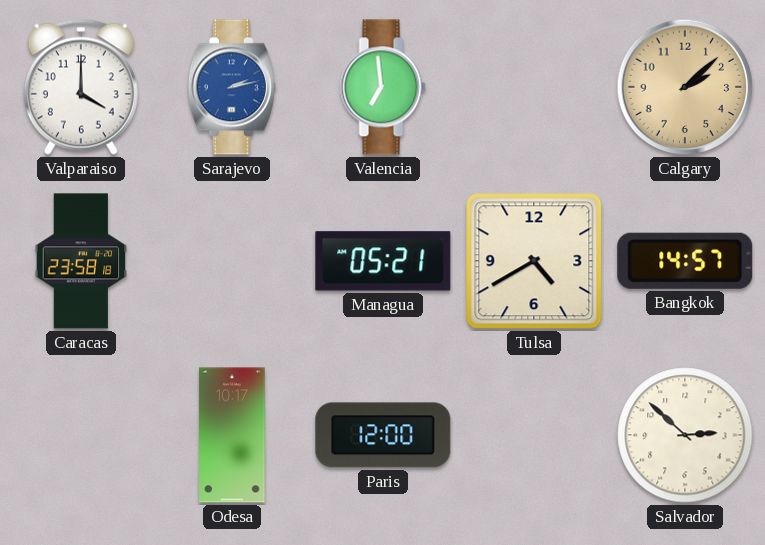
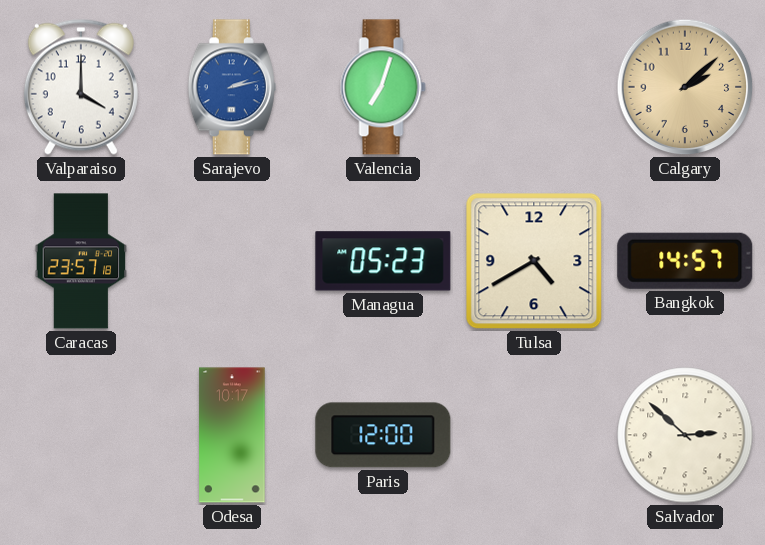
Valencia: 6:59 -> 7:03
Caracas: 23:58 -> 23:57
Managua: 05:21 -> 05:23
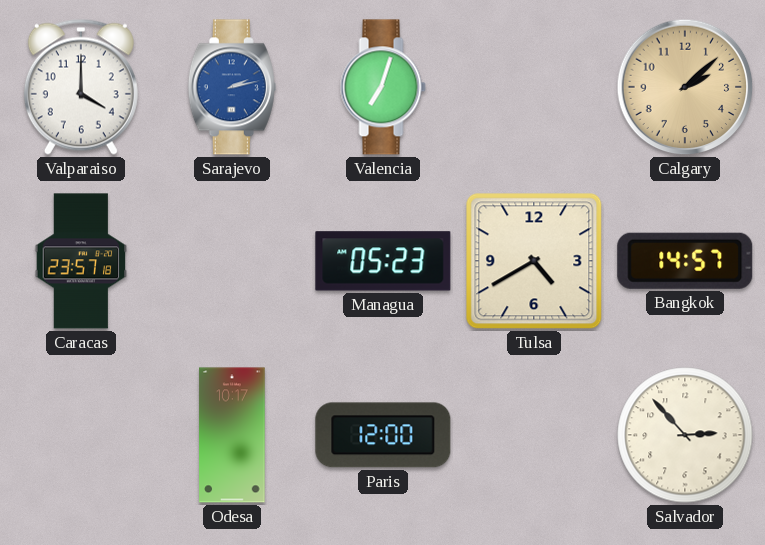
Salvador: 2:52 -> 2:53
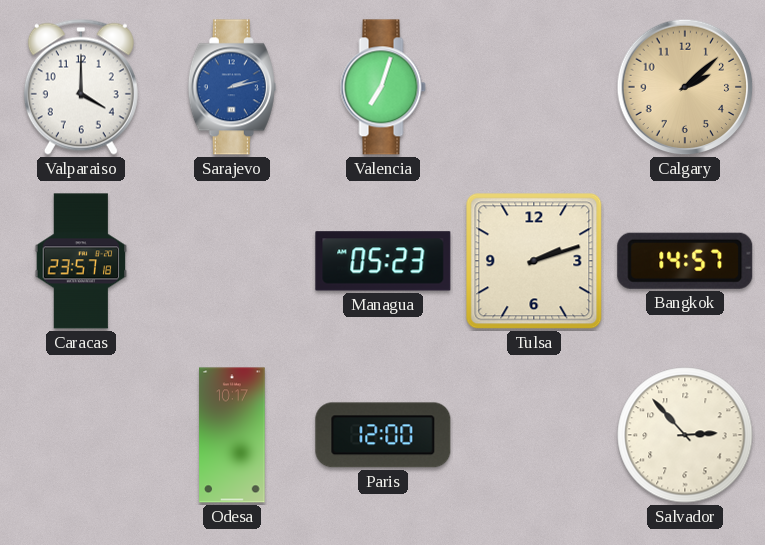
Tulsa: 4:40 -> 2:12
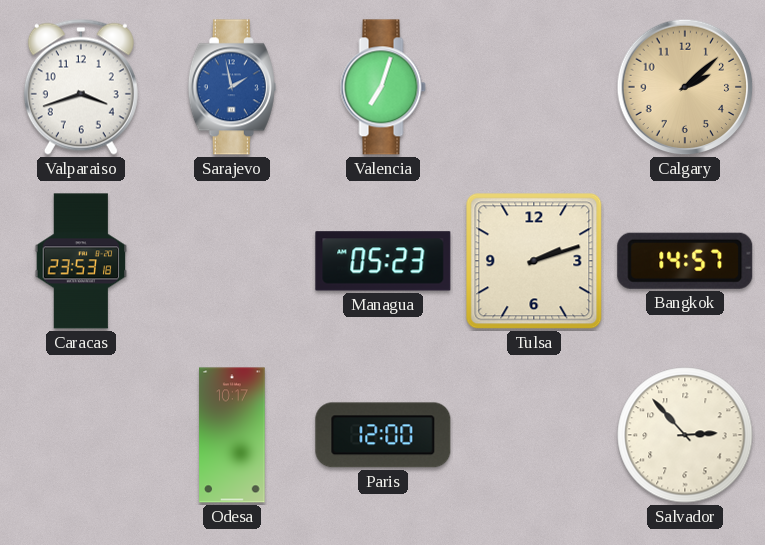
Valparaiso: 4:00 -> 3:42
Sarajevo: 2:13 -> 1:58
Caracas: 23:57 -> 23:53
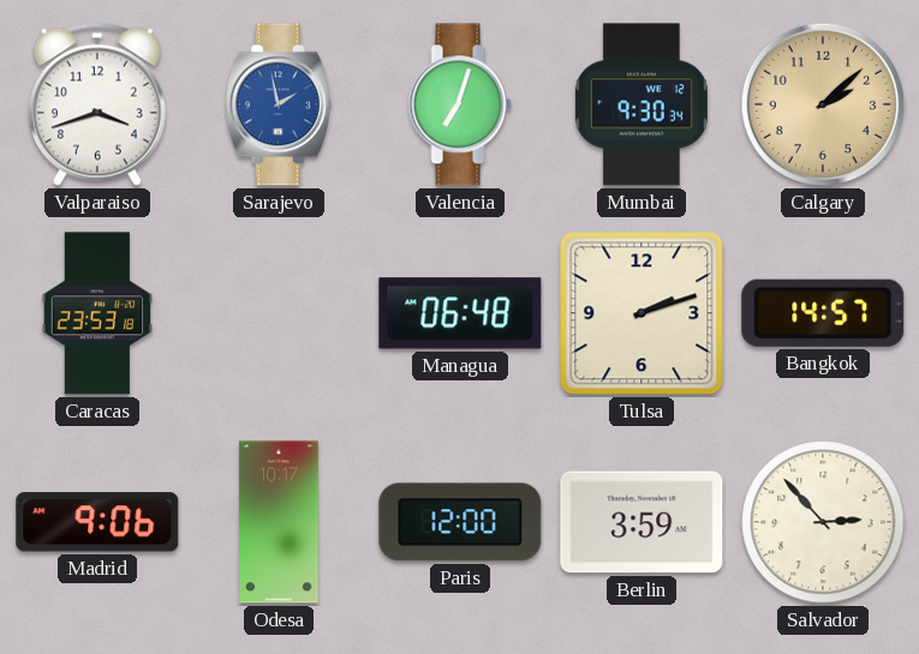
Mumbai: none -> 9:30
Managua: 05:23 -> 06:48
Madrid: none -> 9:06
Berlin: none -> 3:59
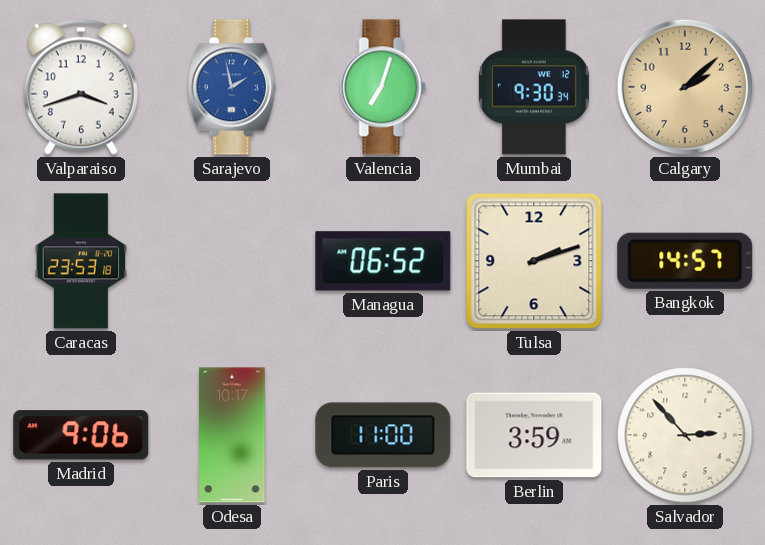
Managua: 06:48 -> 06:52
Paris: 12:00 -> 11:00
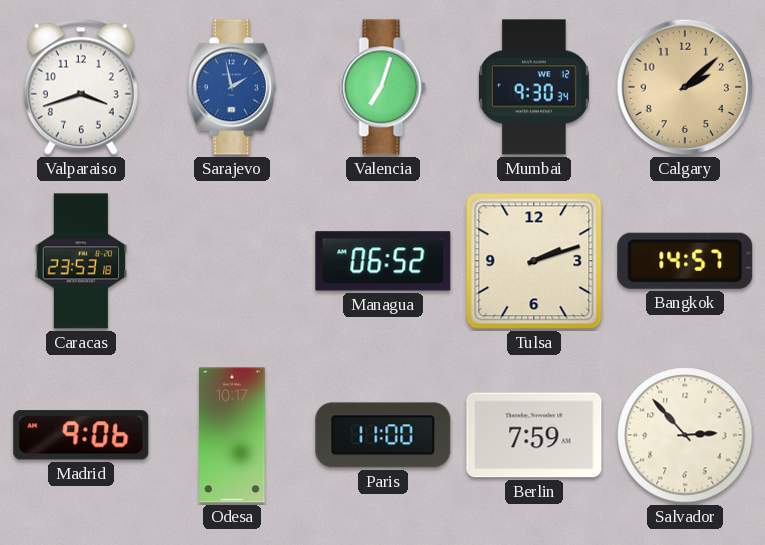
Berlin: 3:59 -> 7:59
